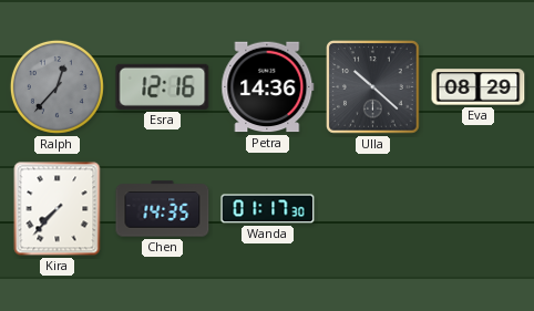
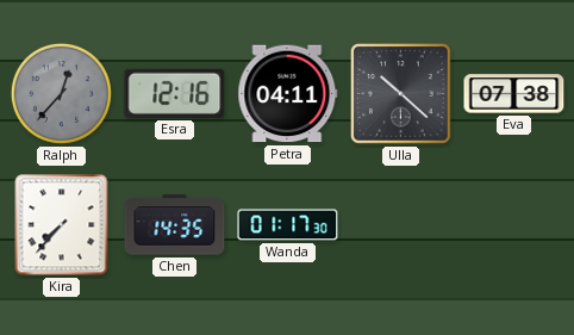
Petra: 14:36 -> 04:11
Eva: 08:29 -> 07:38
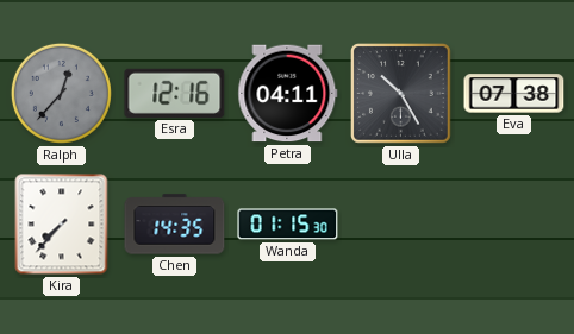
Ulla: 10:22 -> 10:25
Wanda: 01:17 -> 01:15
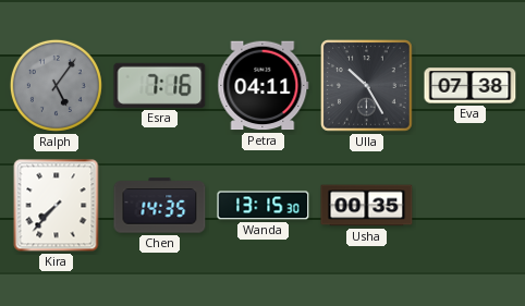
Ralph: 12:37 -> 5:06
Esra: 12:16 -> 7:16
Wanda: 01:15 -> 13:15
Usha: none -> 00:35
